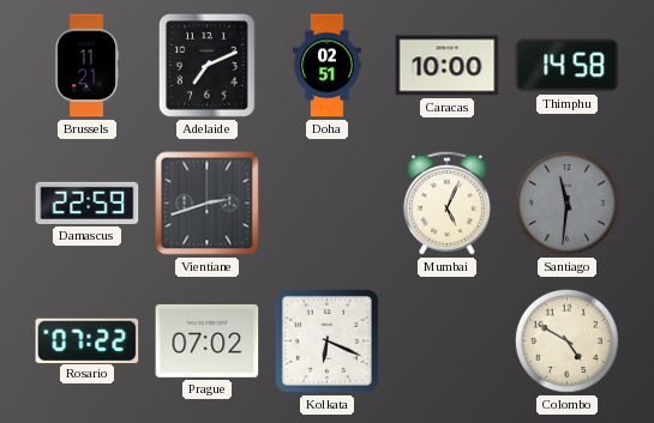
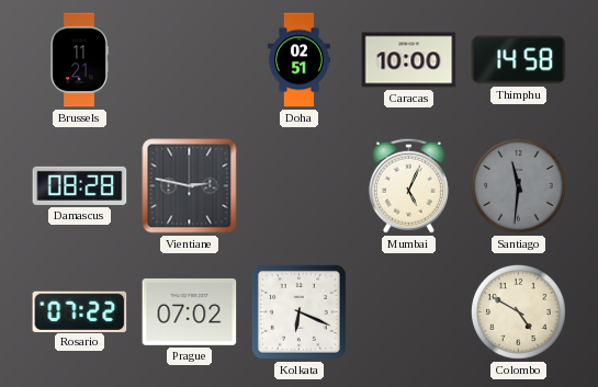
Adelaide: 7:11 -> none
Damascus: 22:59 -> 08:28
Vientiane: 2:42 -> 2:47
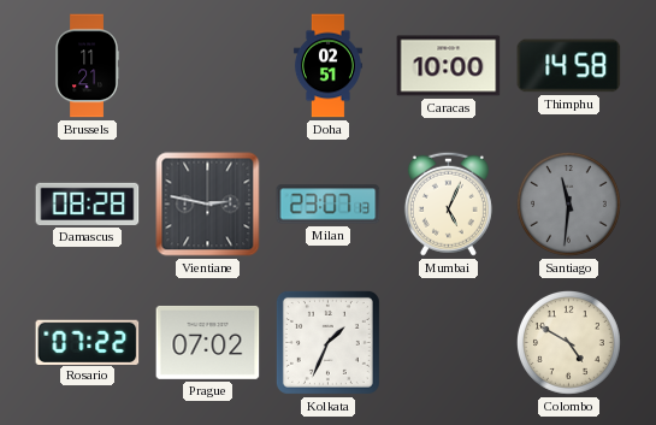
Milan: none -> 23:07
Kolkata: 6:19 -> 1:34
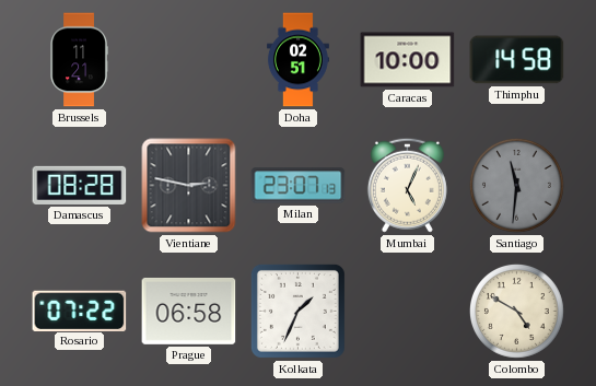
Prague: 07:02 -> 06:58
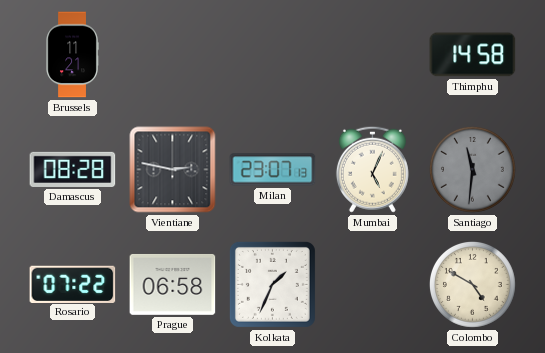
Doha: 02:51 -> none
Caracas: 10:00 -> none
